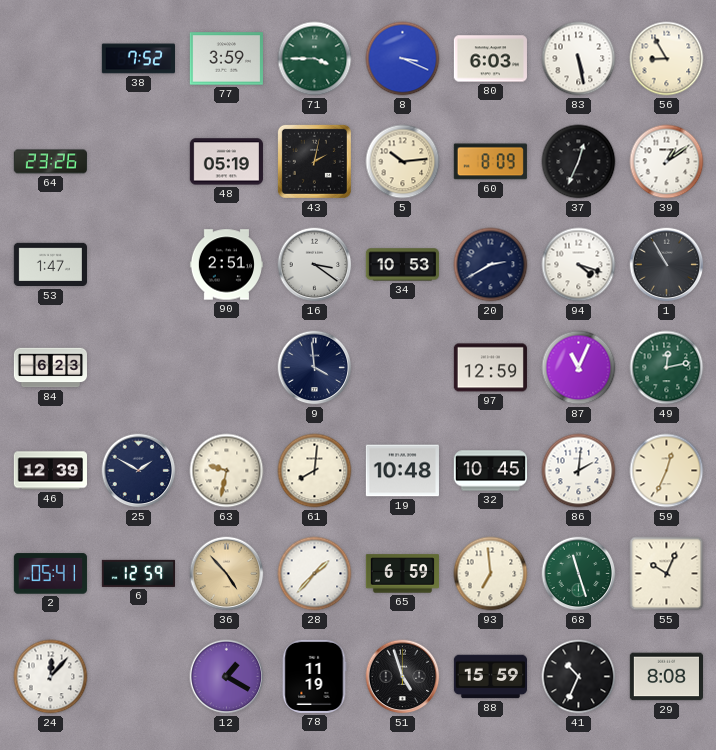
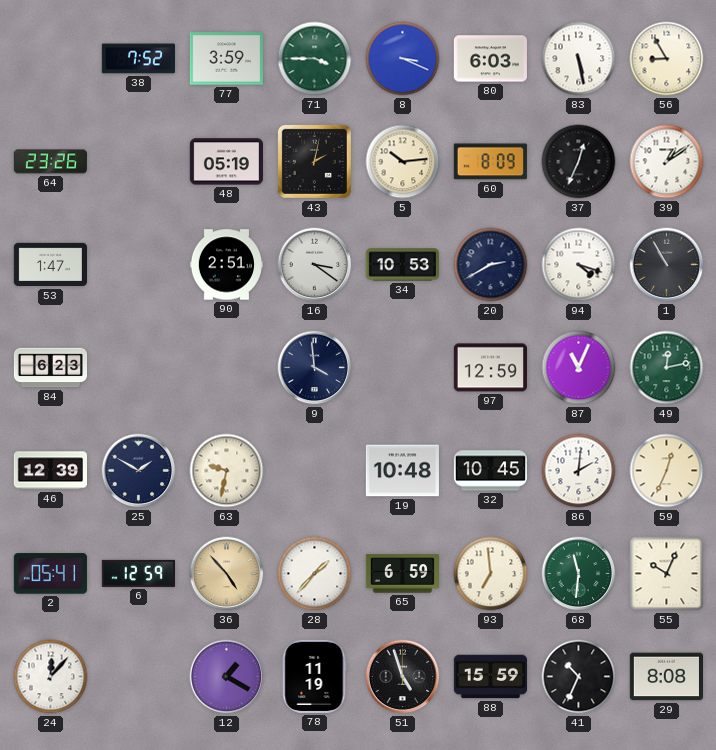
61: 8:01 -> none
68: 11:27 -> 11:31
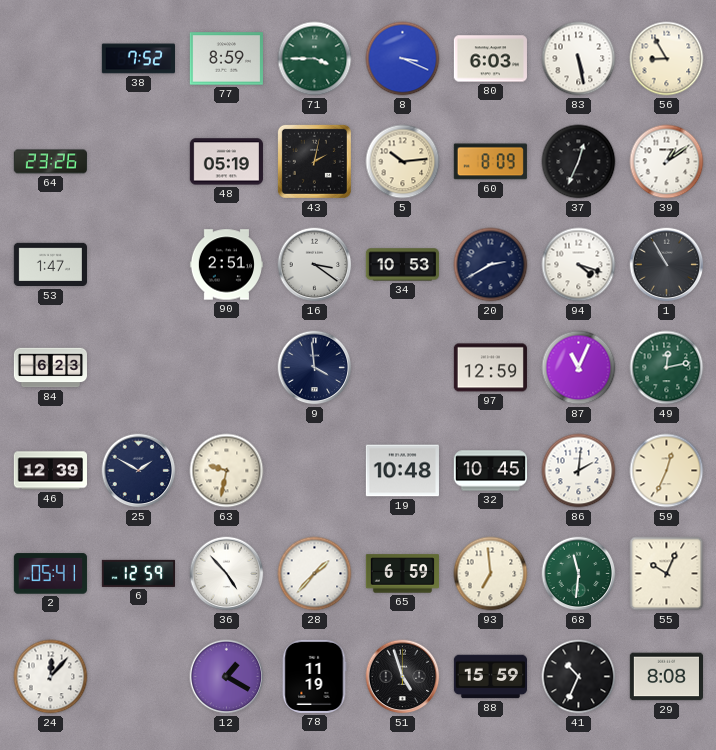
77: 3:59 -> 8:59
36 dial: champagne -> white
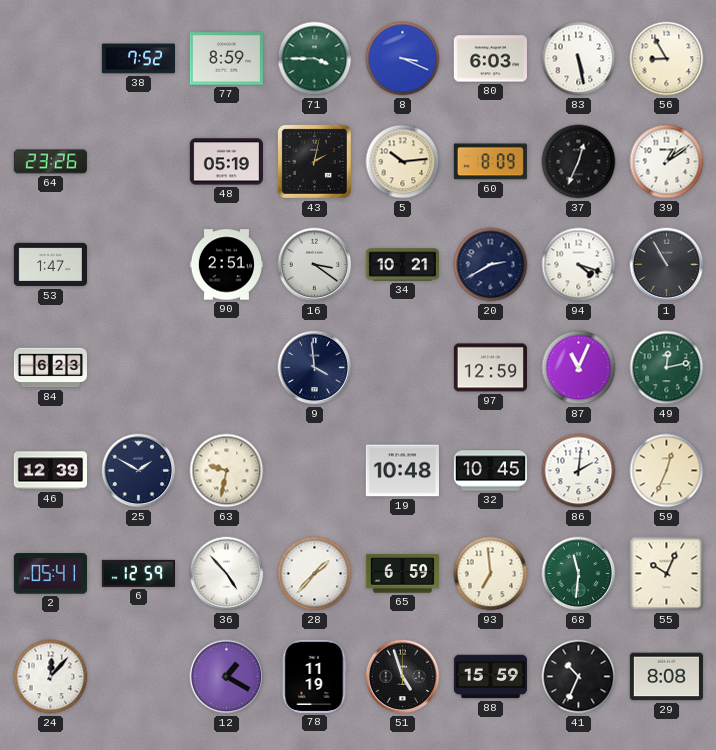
34: 10:53 -> 10:21
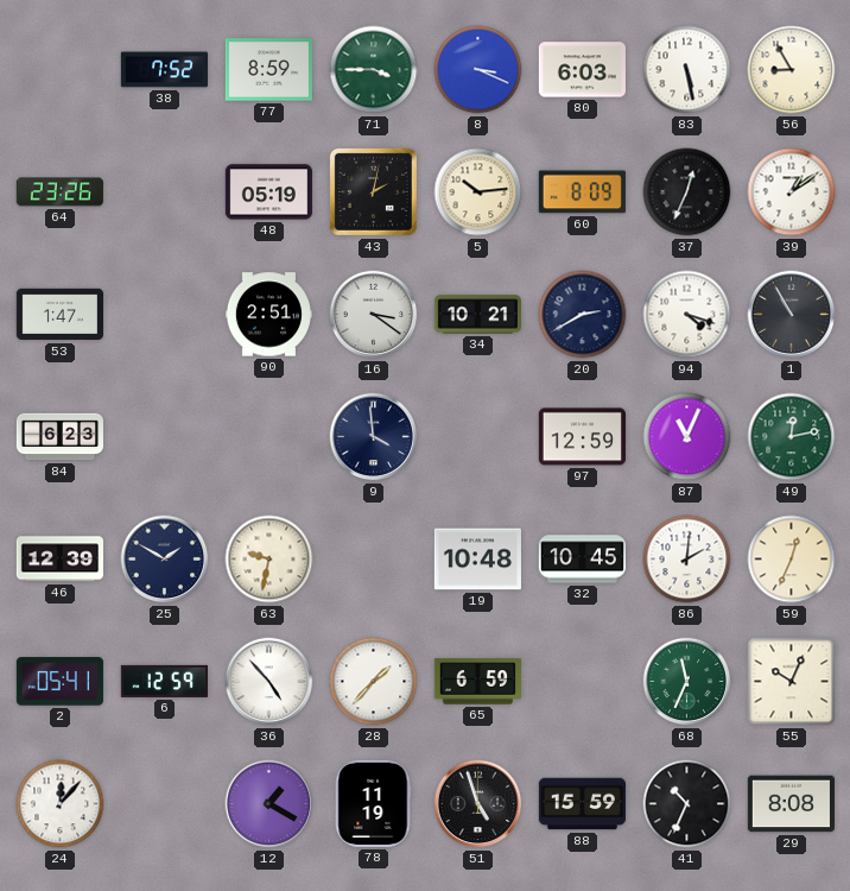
93: 6:59 -> none
68: 11:31 -> 11:34
